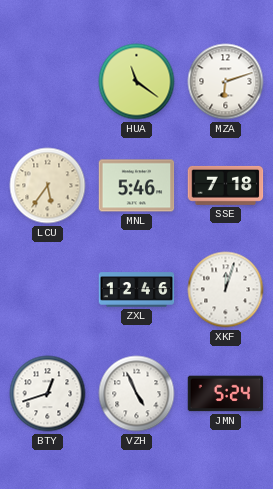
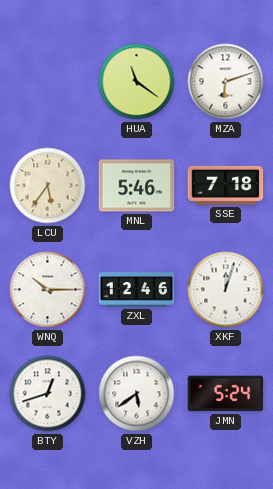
WNQ: none -> 10:15
VZH: 4:56 -> 5:39
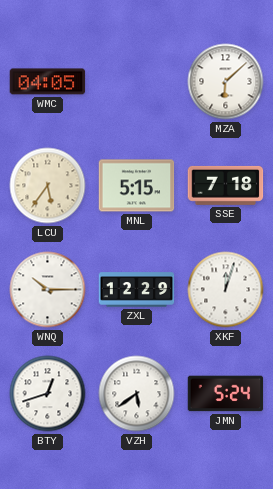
WMC: none -> 04:05
HUA: 11:21 -> none
MZA: 6:12 -> 6:08
MNL: 5:46 -> 5:15
ZXL: 12:46 -> 12:29
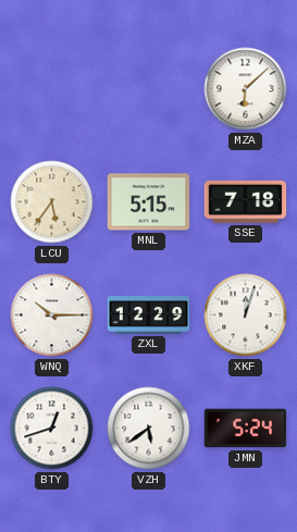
WMC: 04:05 -> none
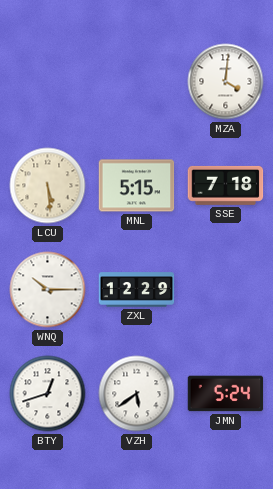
MZA: 6:08 -> 4:01
LCU: 5:36 -> 5:29
XKF: 12:03 -> none
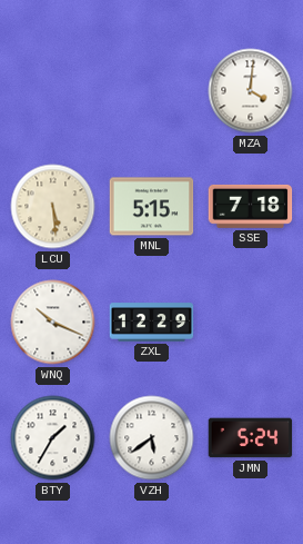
WNQ: 10:15 -> 10:19
BTY: 12:42 -> 1:35
